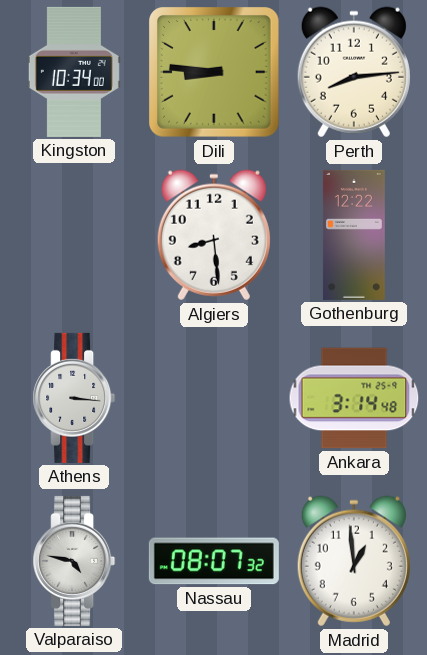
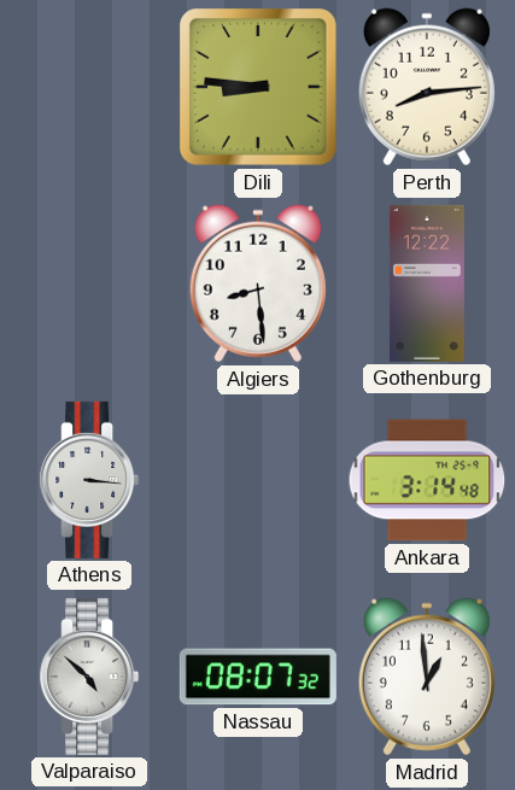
Kingston: 10:34 -> none
Valparaiso: 4:47 -> 4:52
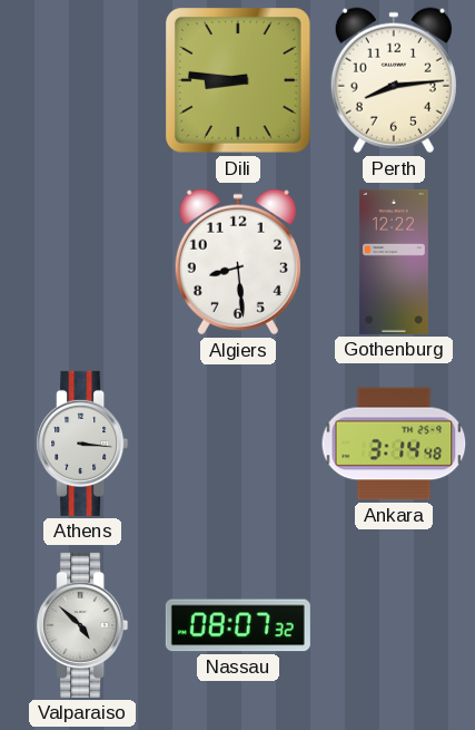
Madrid: 12:59 -> none
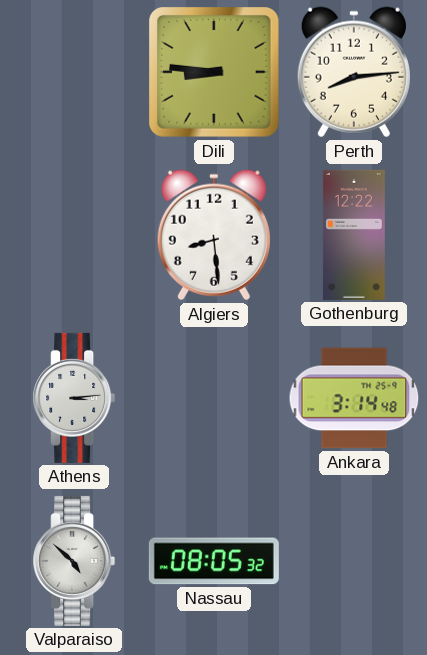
Athens: 3:16 -> 3:14
Nassau: 08:07 -> 08:05
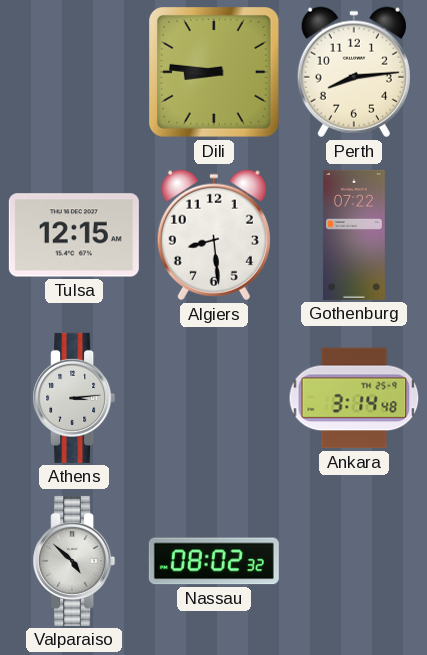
Tulsa: none -> 12:15
Gothenburg: 12:22 -> 07:22
Nassau: 08:05 -> 08:02
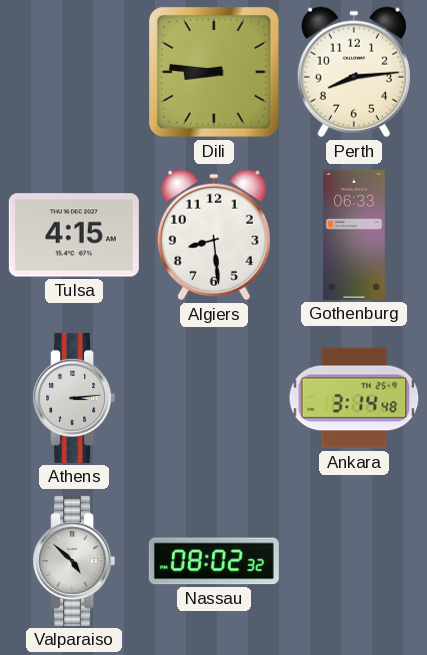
Tulsa: 12:15 -> 4:15
Gothenburg: 07:22 -> 06:33
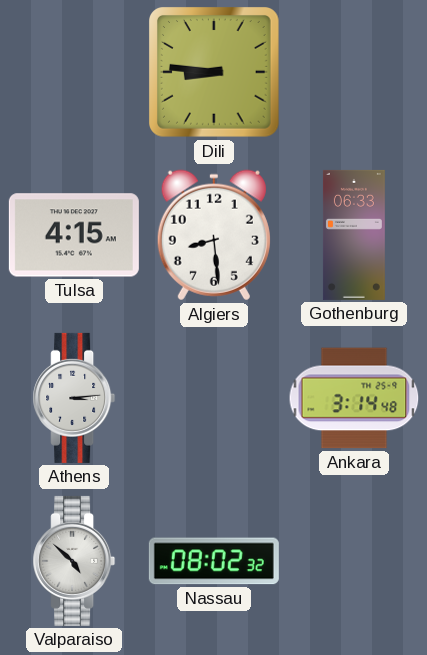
Perth: 8:14 -> none
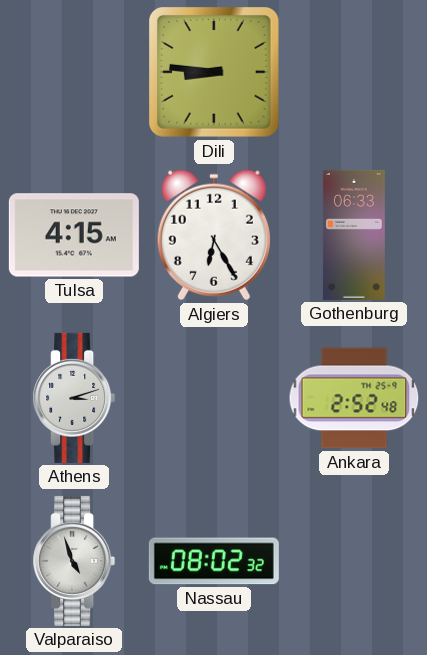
Algiers: 8:29 -> 6:25
Athens: 3:14 -> 3:12
Ankara: 3:14 -> 2:52
Valparaiso: 4:52 -> 4:57
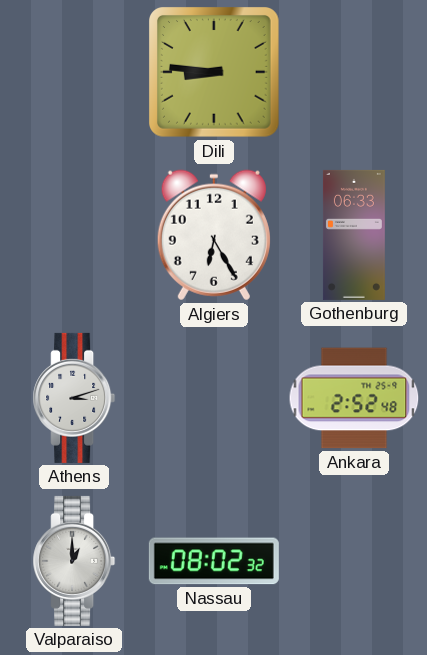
Tulsa: 4:15 -> none
Valparaiso: 4:57 -> 1:00
